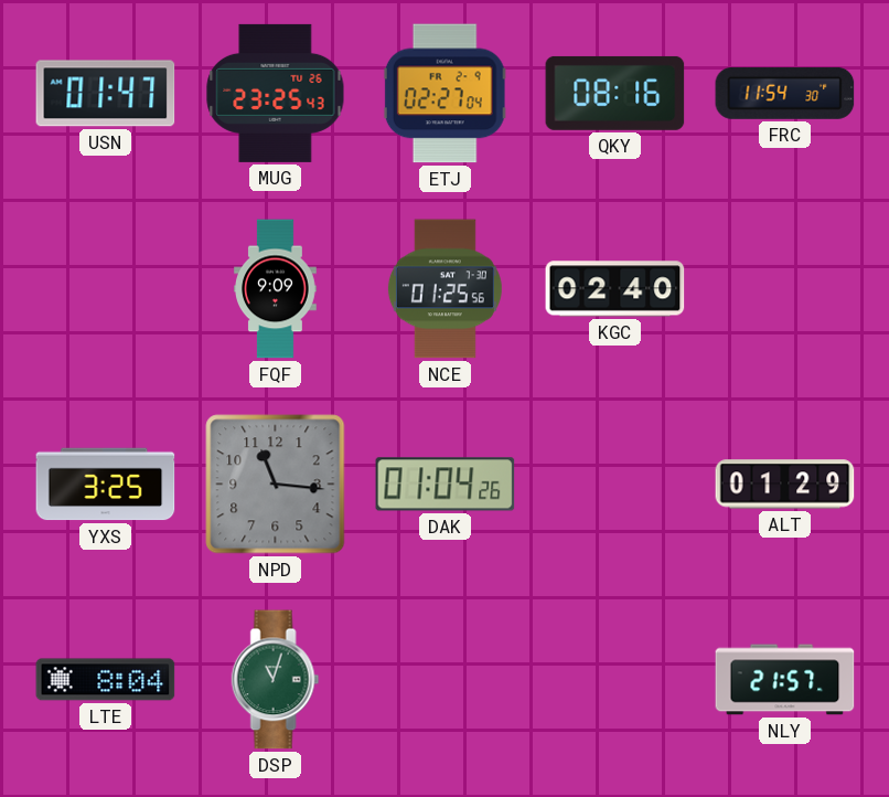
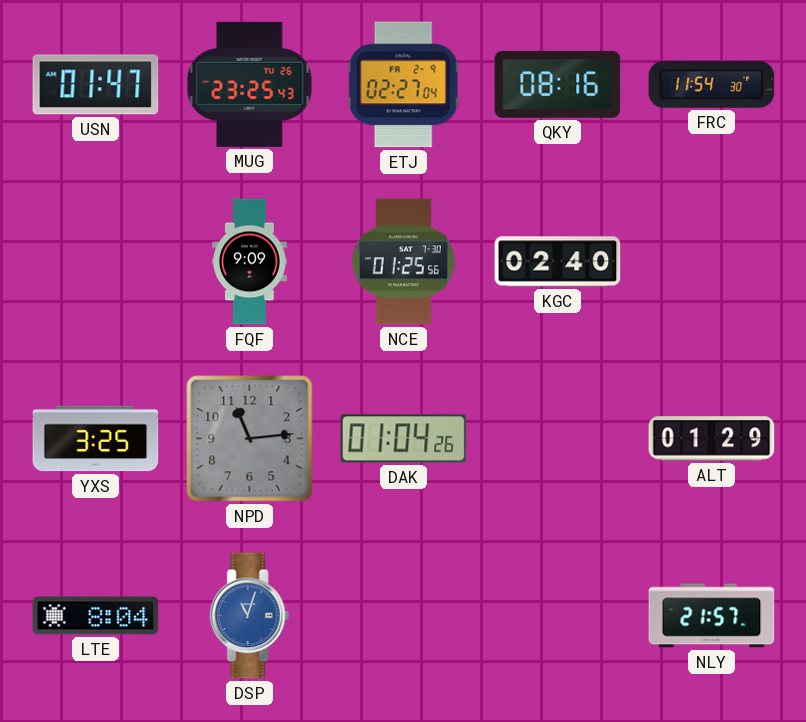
NPD: 11:16 -> 11:14
DSP dial: green -> blue
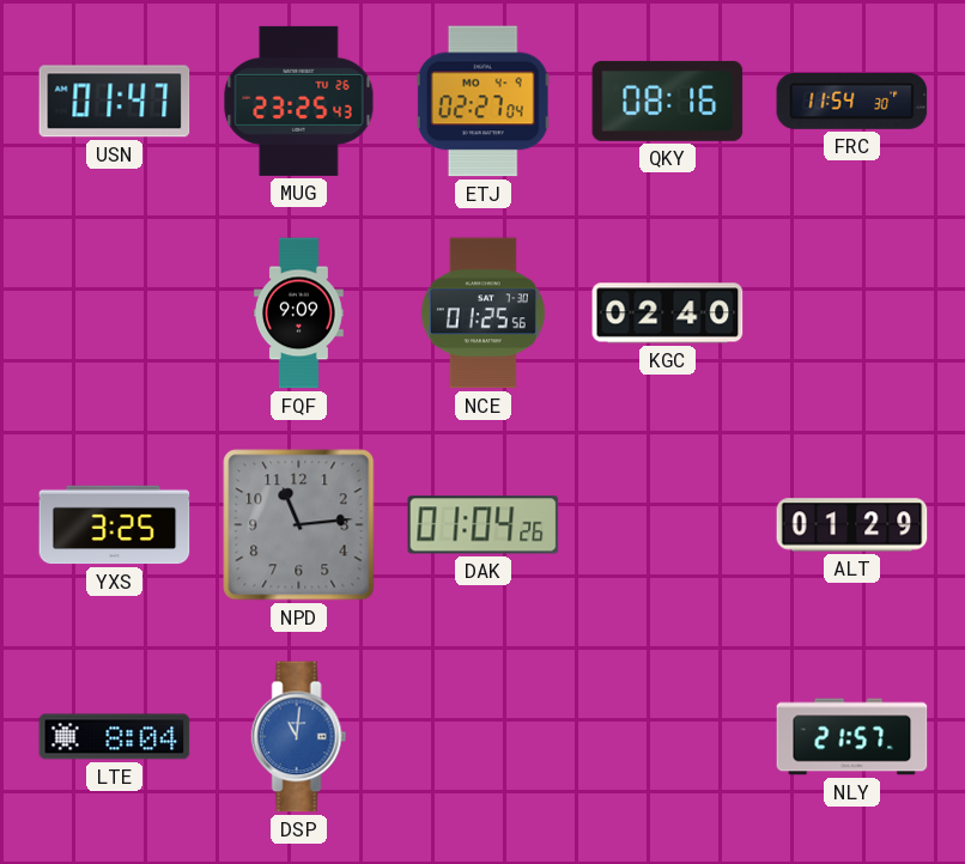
ETJ date: FR 2-9 -> MO 4-9
DSP: 11:03 -> 11:01
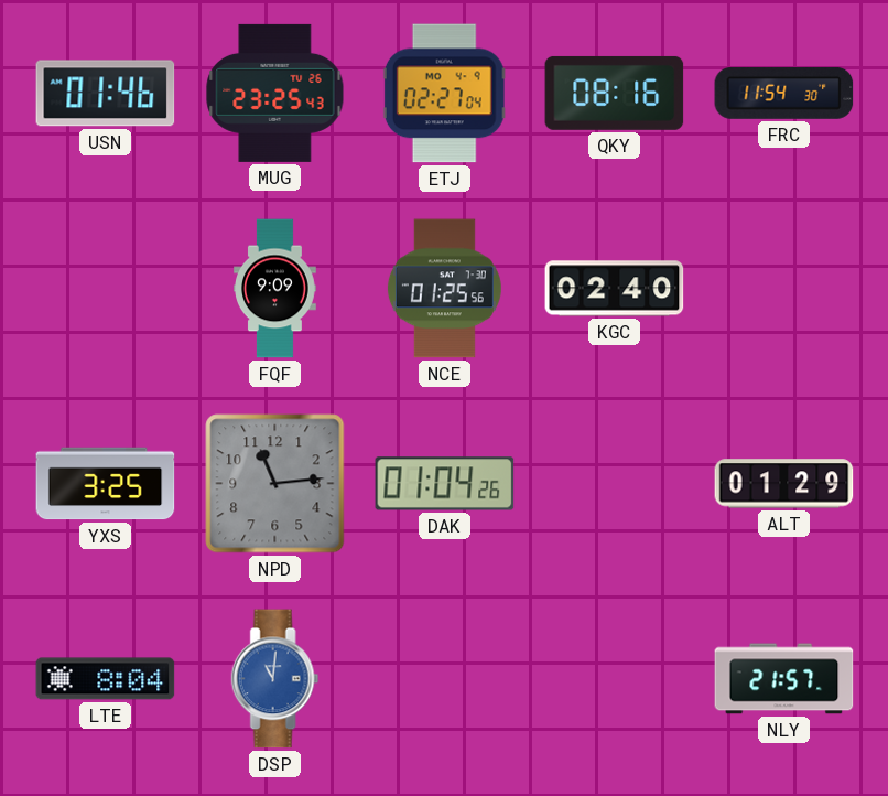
USN: 01:47 -> 01:46
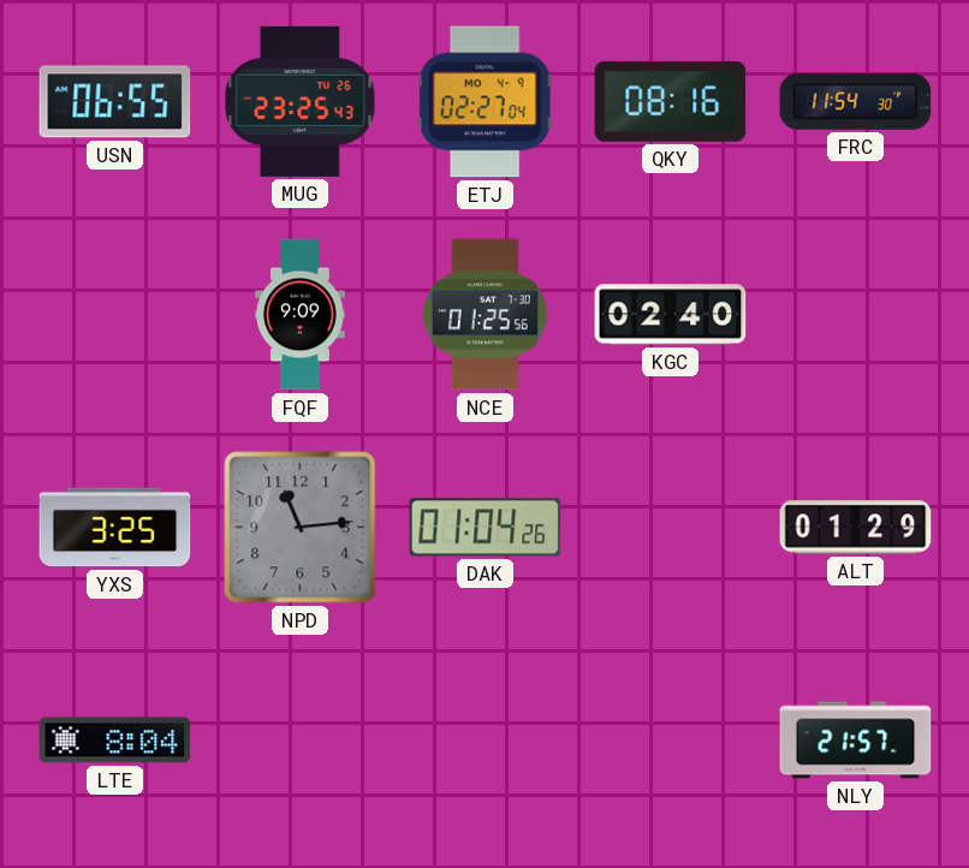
USN: 01:46 -> 06:55
DSP: 11:01 -> none
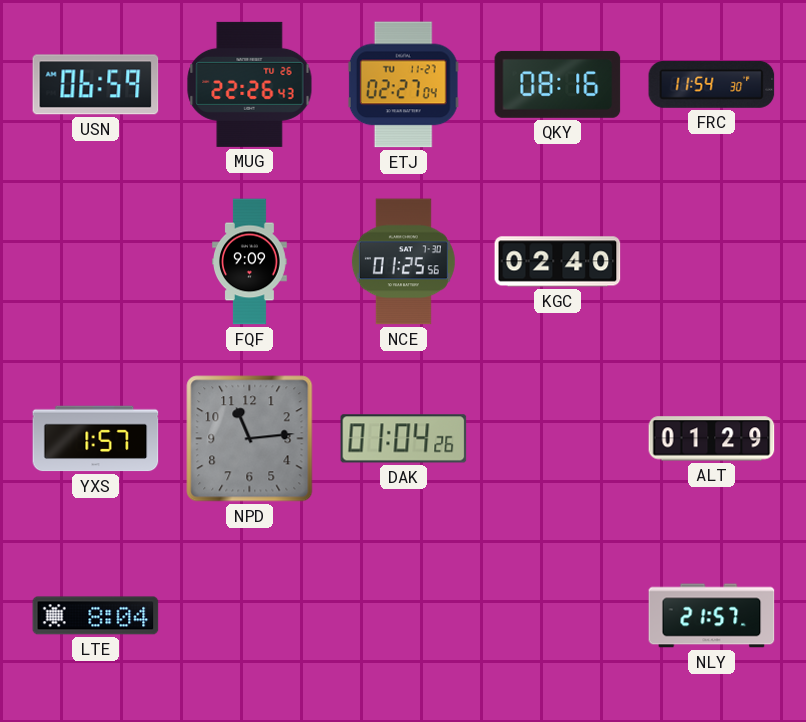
USN: 06:55 -> 06:59
MUG: 23:25 -> 22:26
ETJ date: MO 4-9 -> TU 11-27
YXS: 3:25 -> 1:57
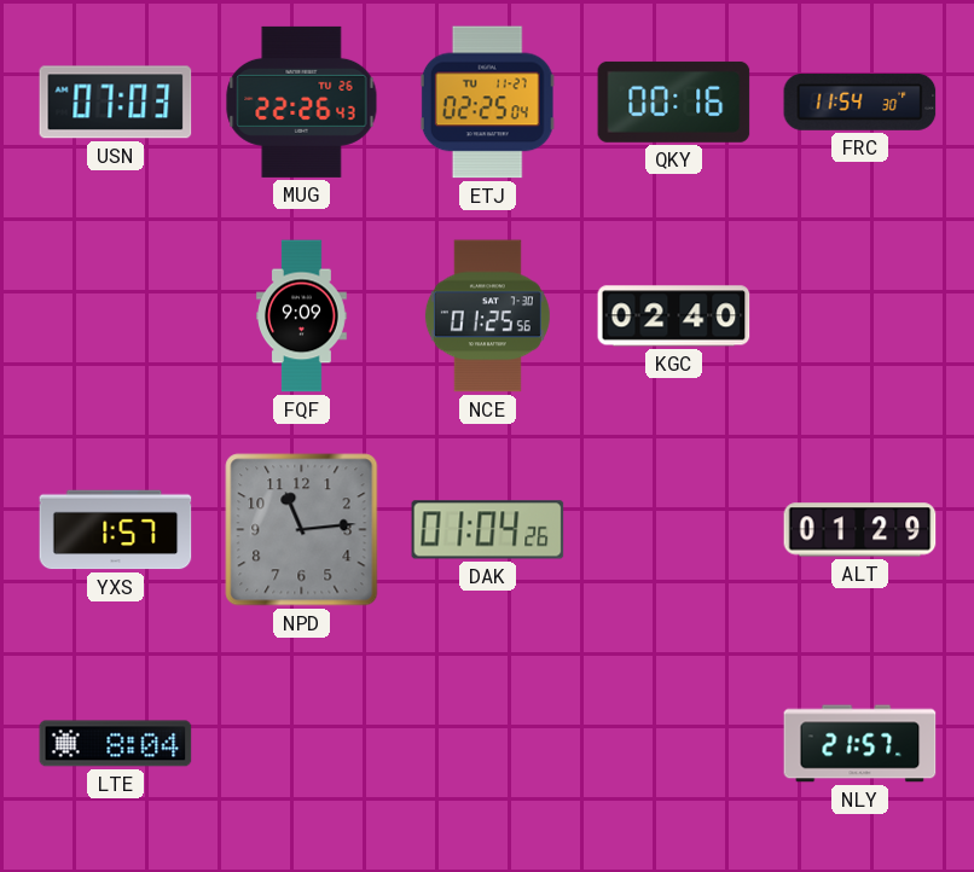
USN: 06:59 -> 07:03
ETJ: 02:27 -> 02:25
QKY: 08:16 -> 00:16
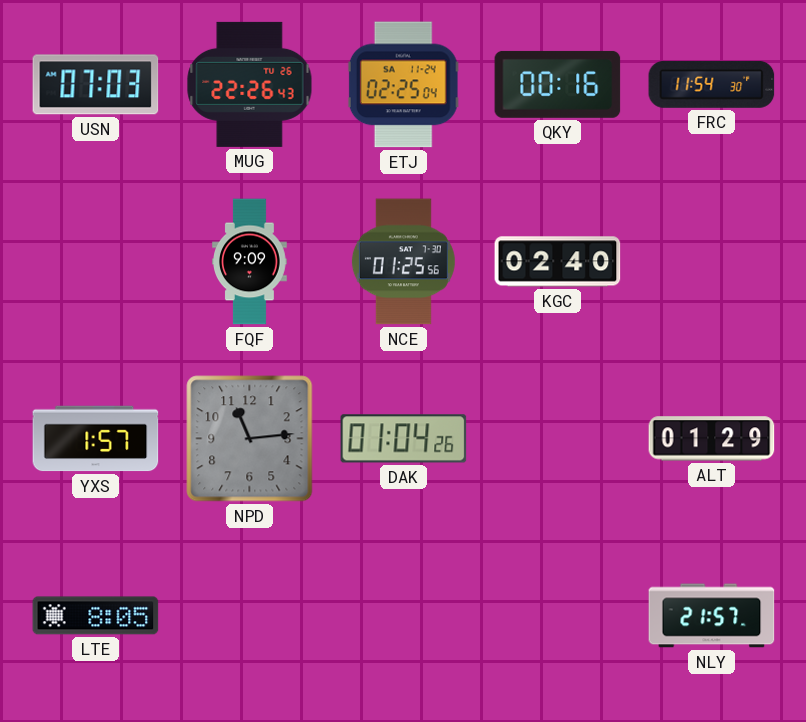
ETJ date: TU 11-27 -> SA 11-24
LTE: 8:04 -> 8:05
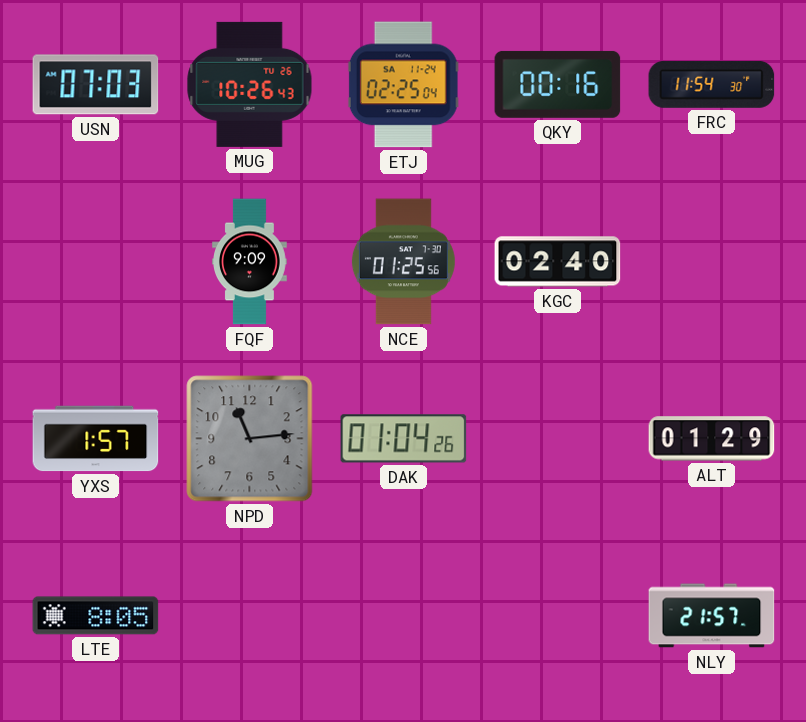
MUG: 22:26 -> 10:26
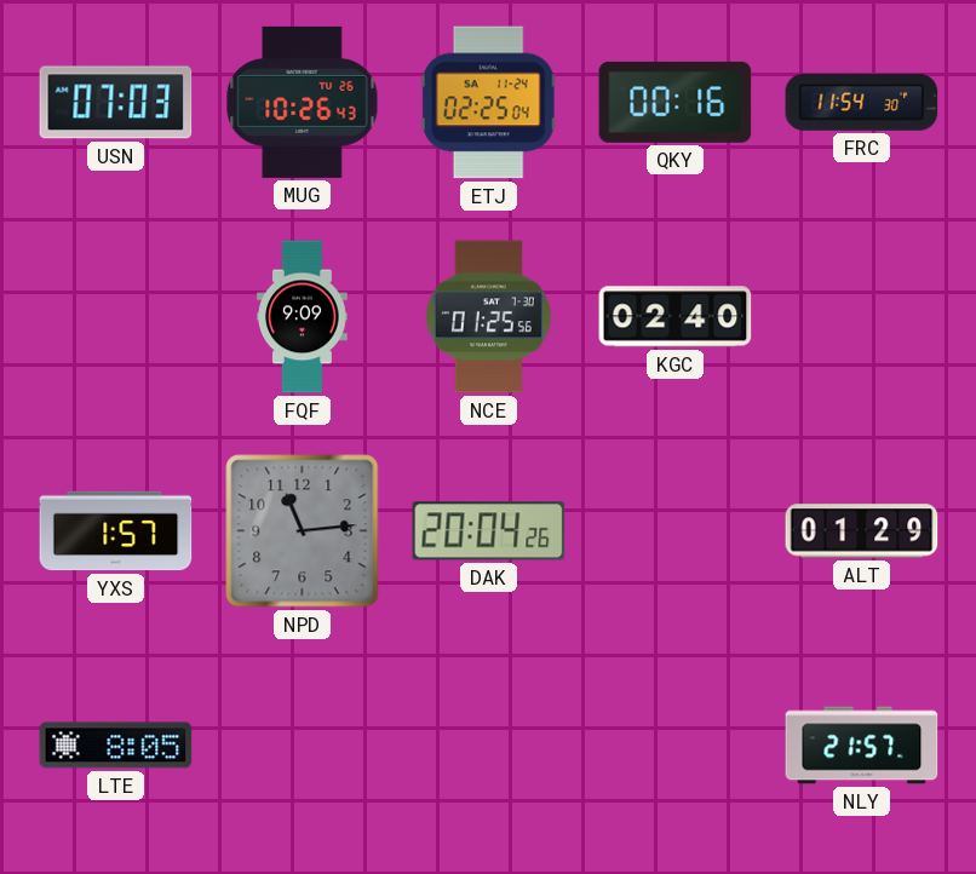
DAK: 01:04 -> 20:04
